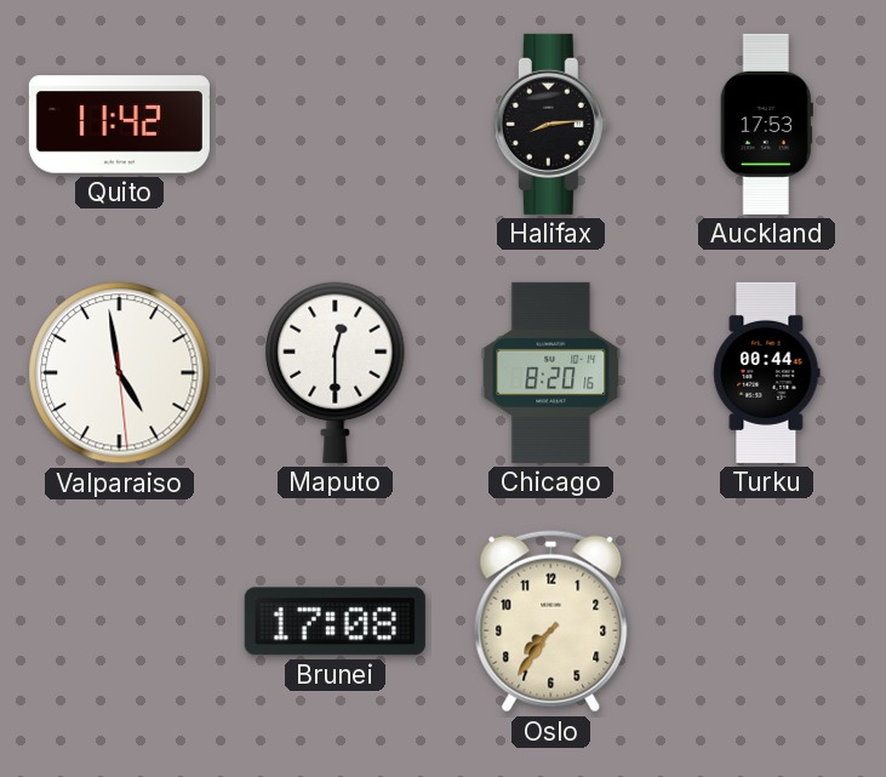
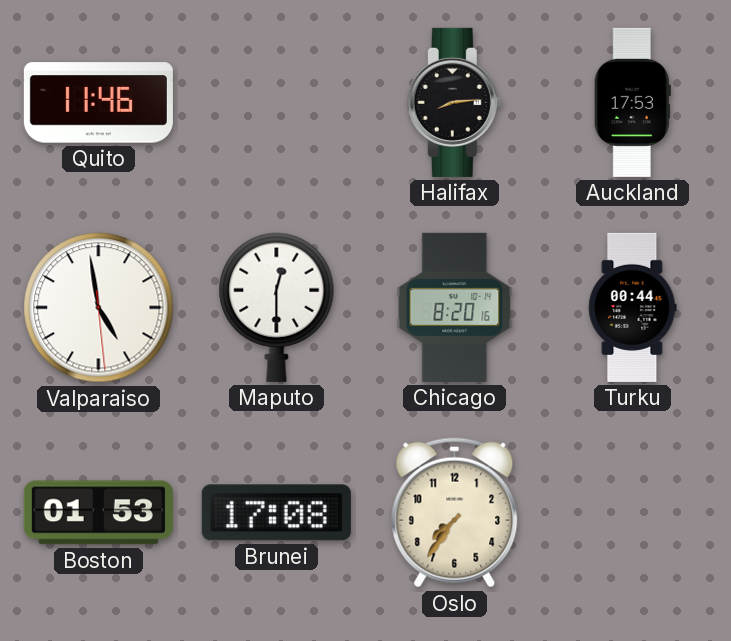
Quito: 11:42 -> 11:46
Boston: none -> 01:53
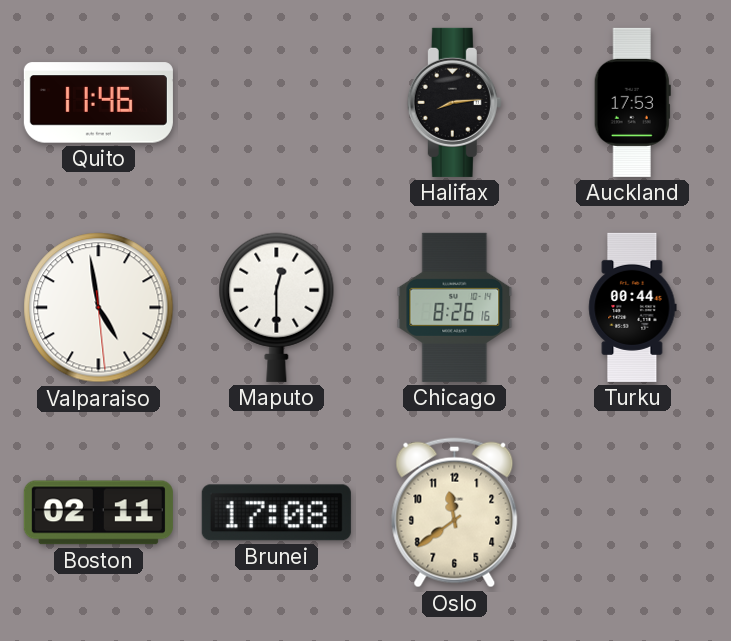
Chicago: 8:20 -> 8:26
Boston: 01:53 -> 02:11
Oslo: 7:36 -> 11:39
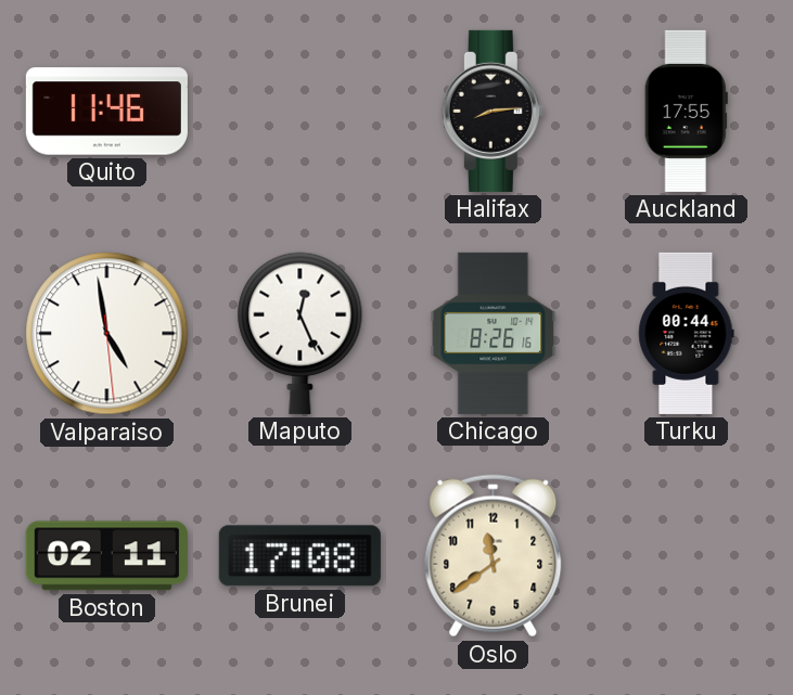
Auckland: 17:53 -> 17:55
Maputo: 12:30 -> 12:26
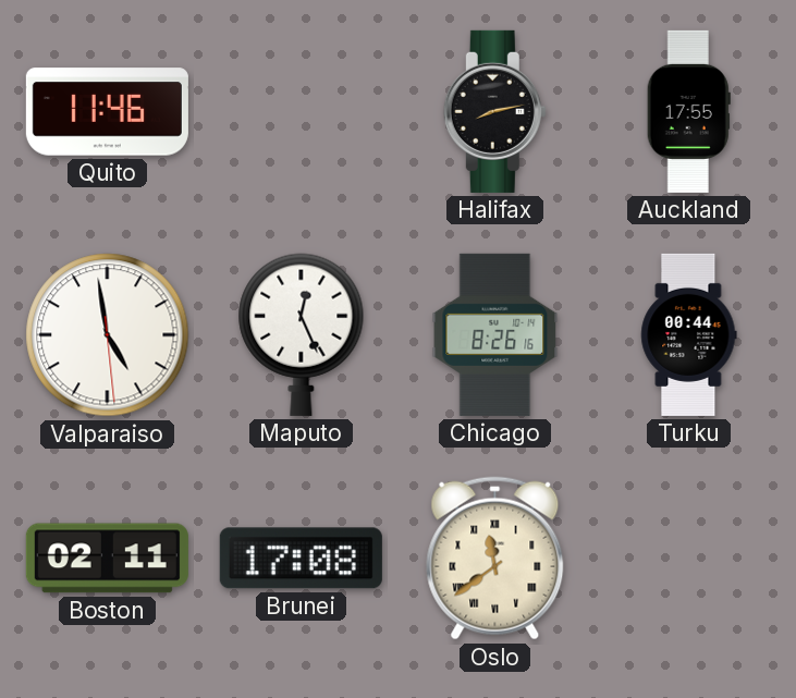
Halifax: 8:14 -> 8:13
Oslo numerals: Arabic -> Roman
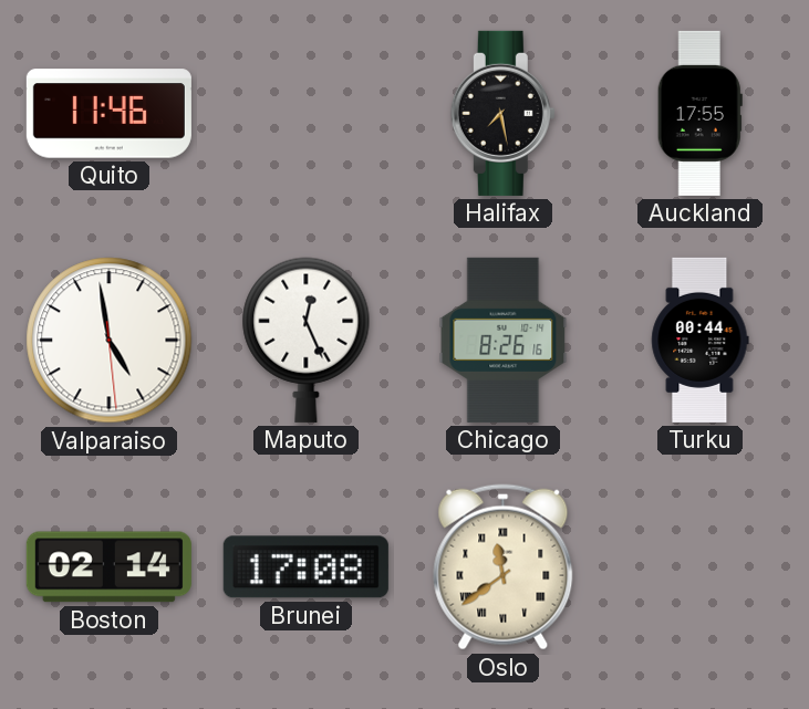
Halifax: 8:13 -> 7:28
Boston: 02:11 -> 02:14
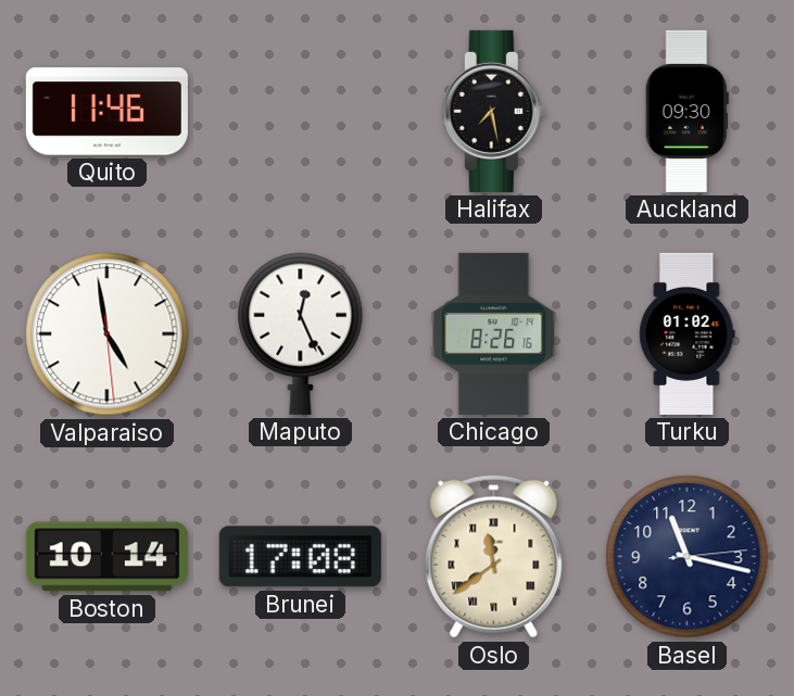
Auckland: 17:55 -> 09:30
Turku: 00:44 -> 01:02
Boston: 02:14 -> 10:14
Basel: none -> 11:17
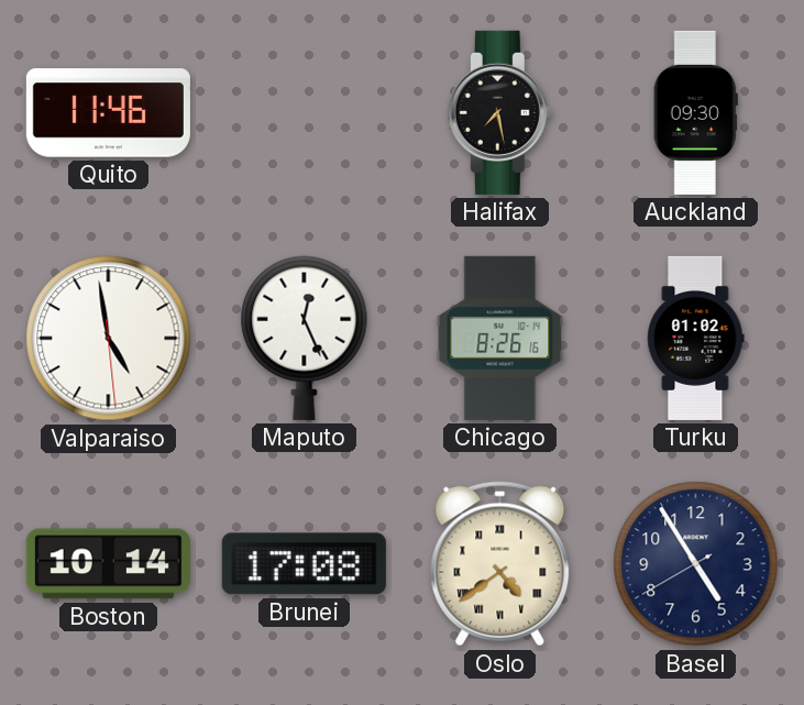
Oslo: 11:39 -> 4:39
Basel: 11:17 -> 4:54
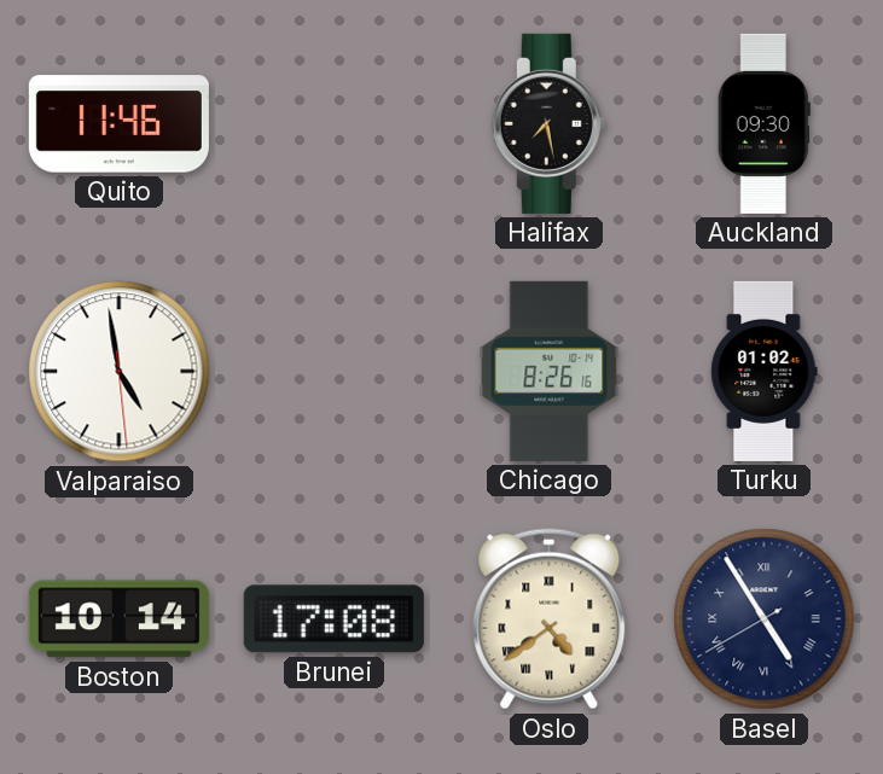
Maputo: 12:26 -> none
Basel numerals: Arabic -> Roman
